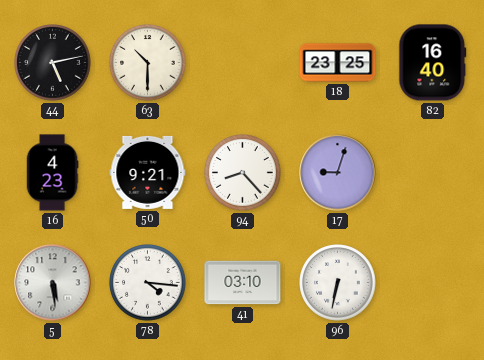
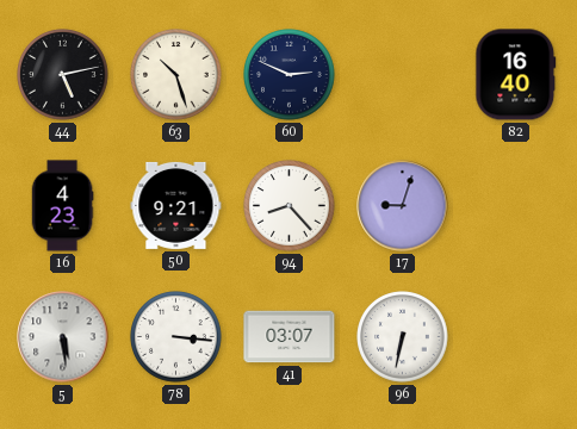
63: 10:30 -> 10:27
60: none -> 2:49
18: 23:25 -> none
78: 4:16 -> 3:16
41: 03:10 -> 03:07
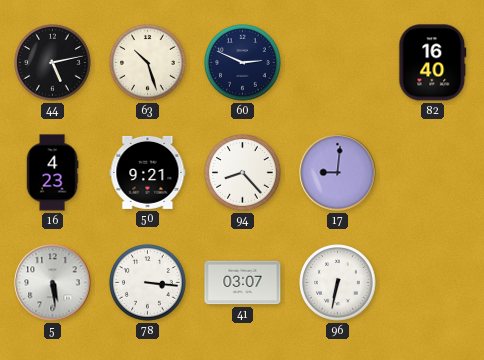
17: 9:03 -> 9:01
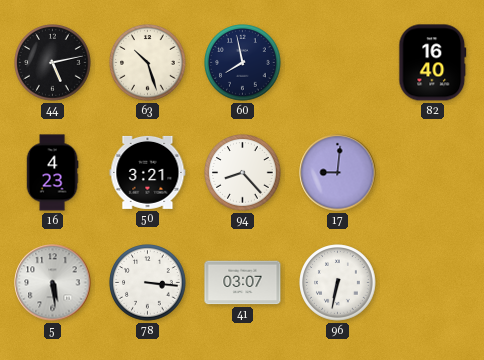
60: 2:49 -> 7:58
50: 9:21 -> 3:21
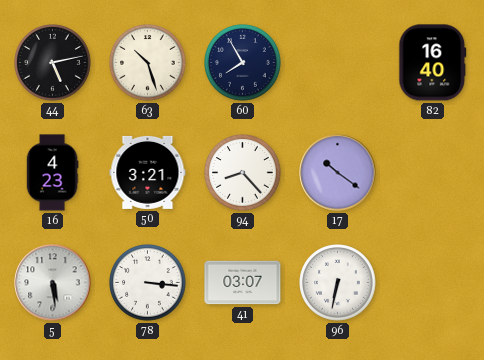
60: 7:58 -> 7:55
17: 9:01 -> 10:21
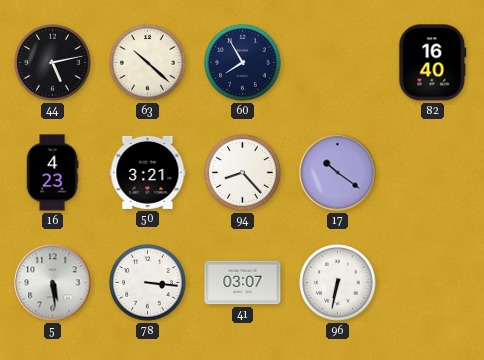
63: 10:27 -> 10:22
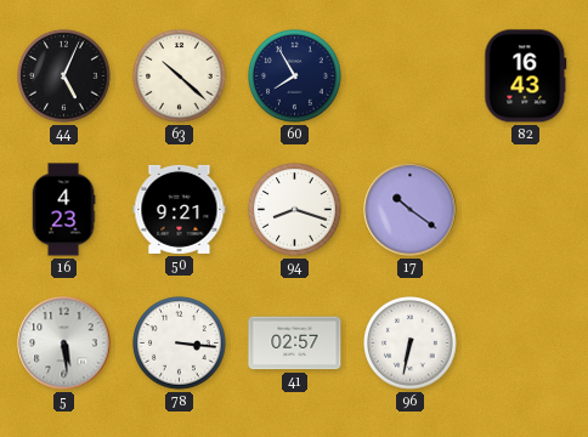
44: 5:13 -> 5:04
82: 16:40 -> 16:43
50: 3:21 -> 9:21
94: 8:23 -> 8:18
41: 03:07 -> 02:57
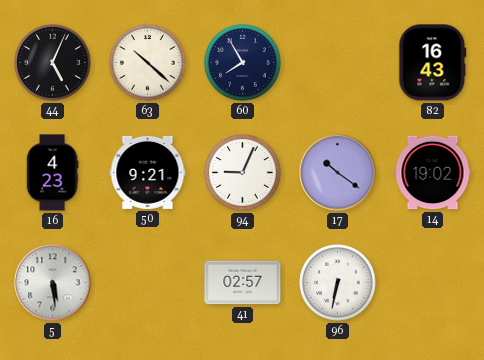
94: 8:18 -> 9:04
14: none -> 19:02
78: 3:16 -> none
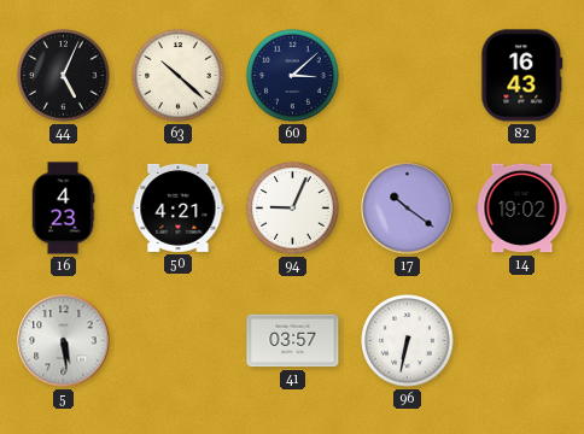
60: 7:55 -> 3:08
50: 9:21 -> 4:21
41: 02:57 -> 03:57
